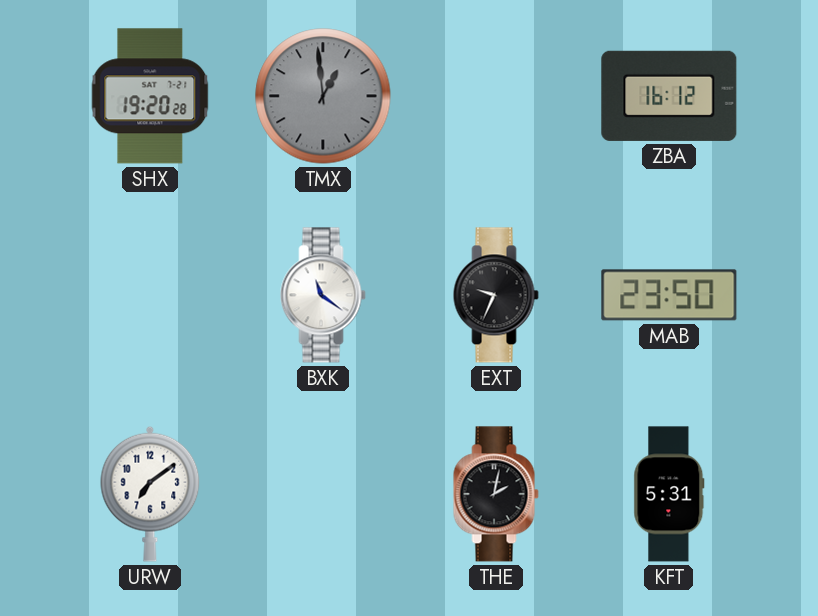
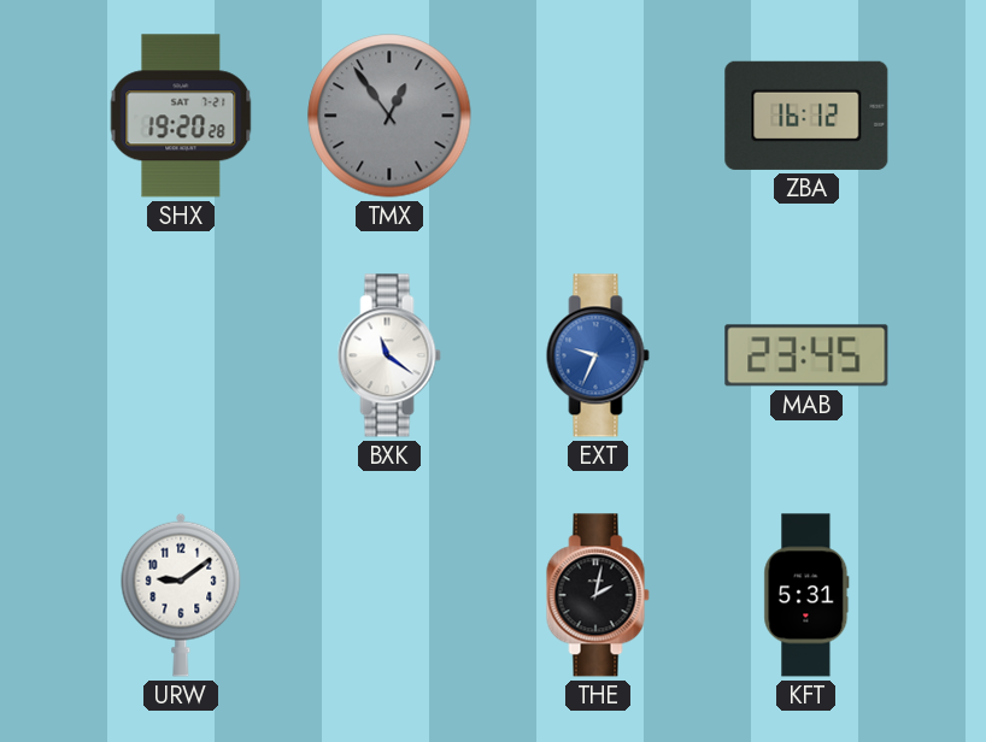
TMX: 12:59 -> 12:54
EXT dial: black -> blue
MAB: 23:50 -> 23:45
URW: 7:09 -> 9:09
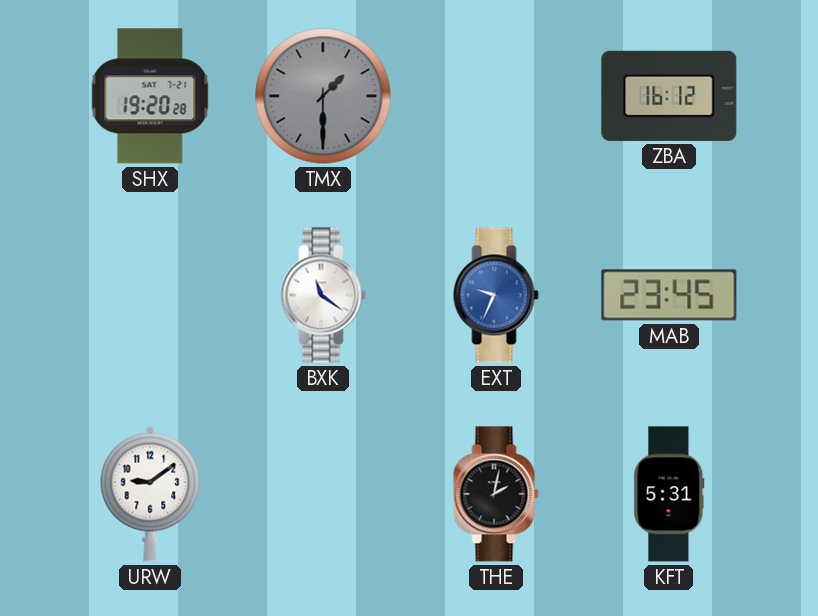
TMX: 12:54 -> 1:30
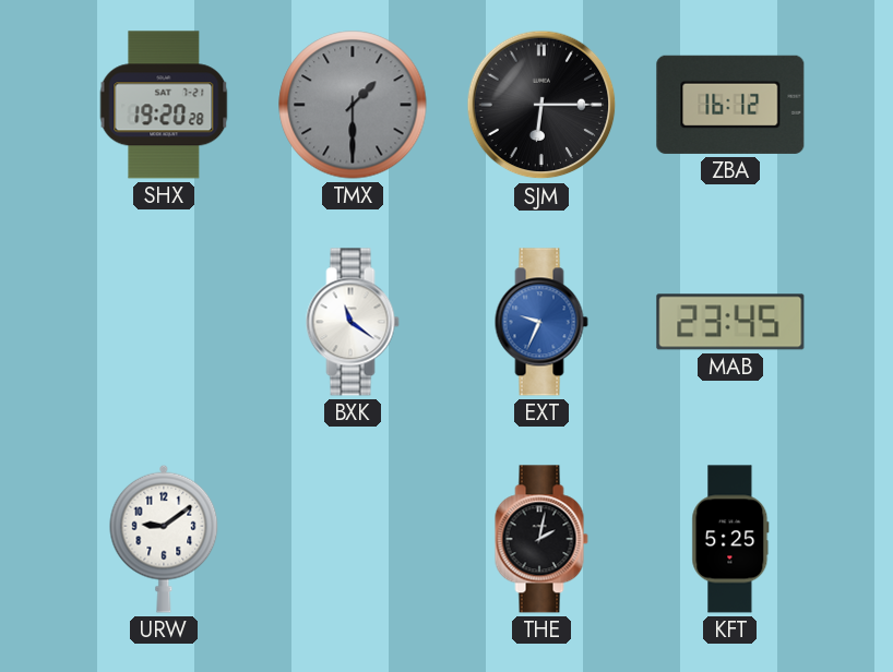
SJM: none -> 6:15
KFT: 5:31 -> 5:25
